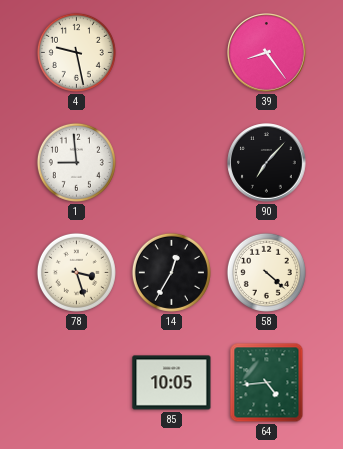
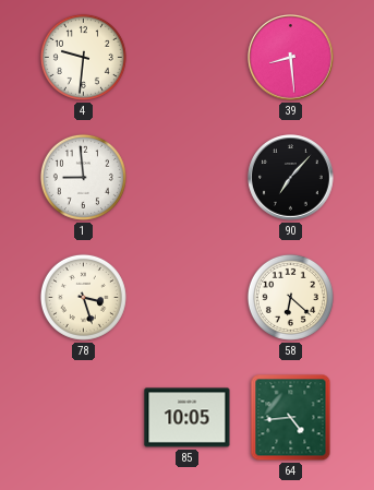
4: 9:28 -> 9:31
39: 8:24 -> 8:29
14: 12:35 -> none
58: 4:22 -> 6:22
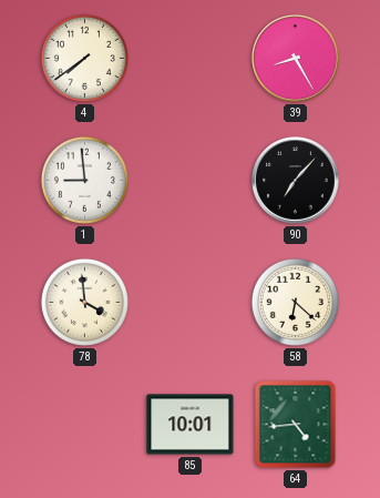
4: 9:31 -> 7:39
39: 8:29 -> 8:25
78: 3:27 -> 3:59
85: 10:05 -> 10:01
